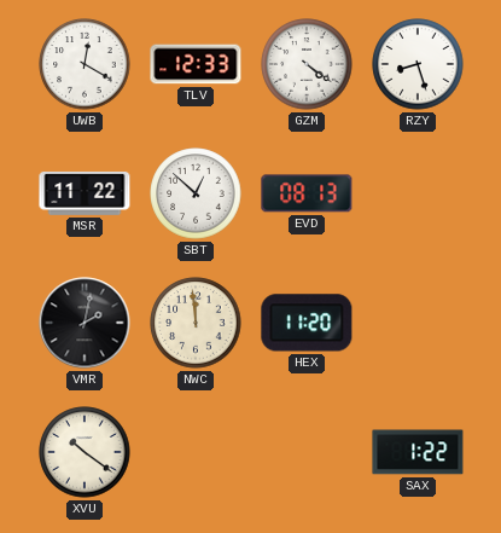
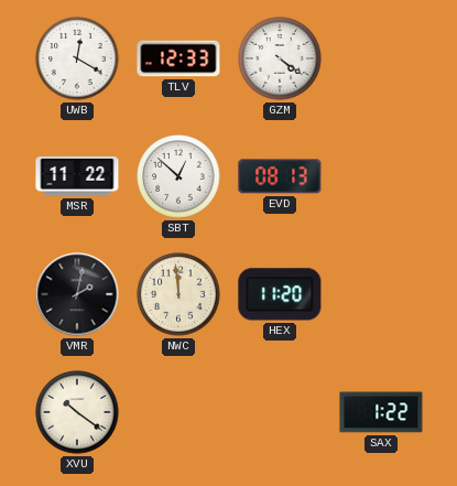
RZY: 8:27 -> none
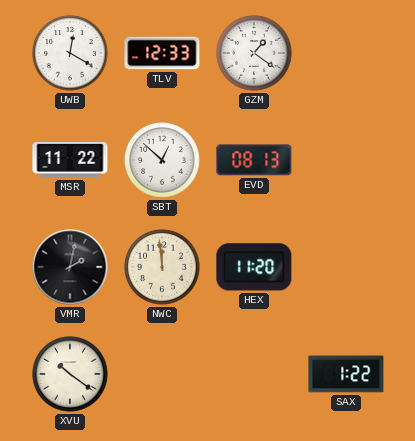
GZM: 4:21 -> 1:21
